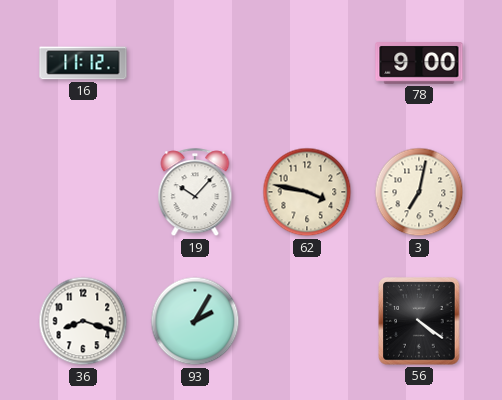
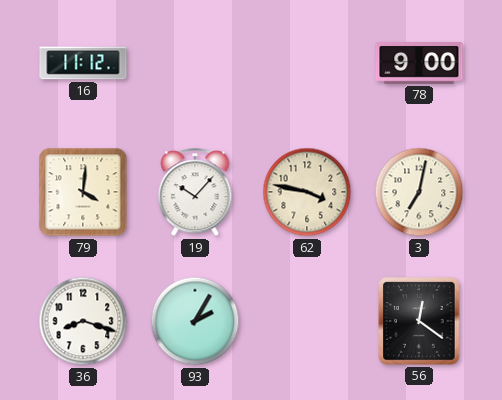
79: none -> 4:01
56: 4:21 -> 12:21
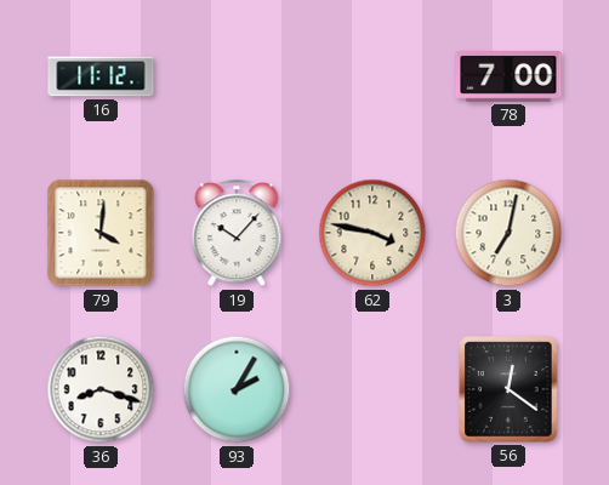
78: 9:00 -> 7:00
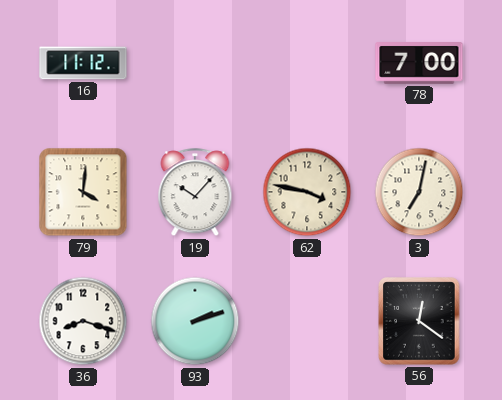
93: 2:05 -> 2:12
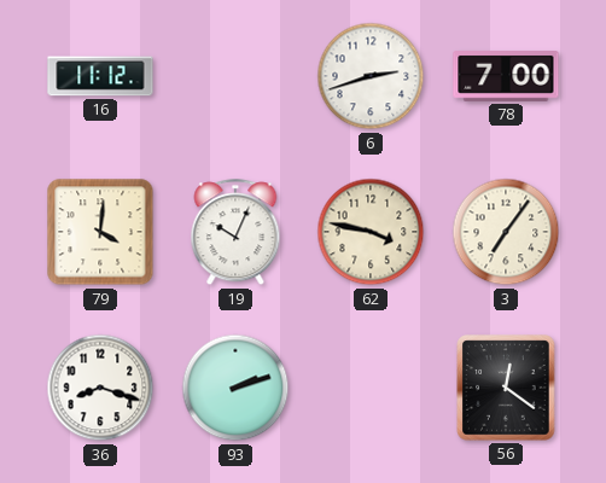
6: none -> 2:42
19: 10:07 -> 10:04
3: 7:02 -> 7:06
